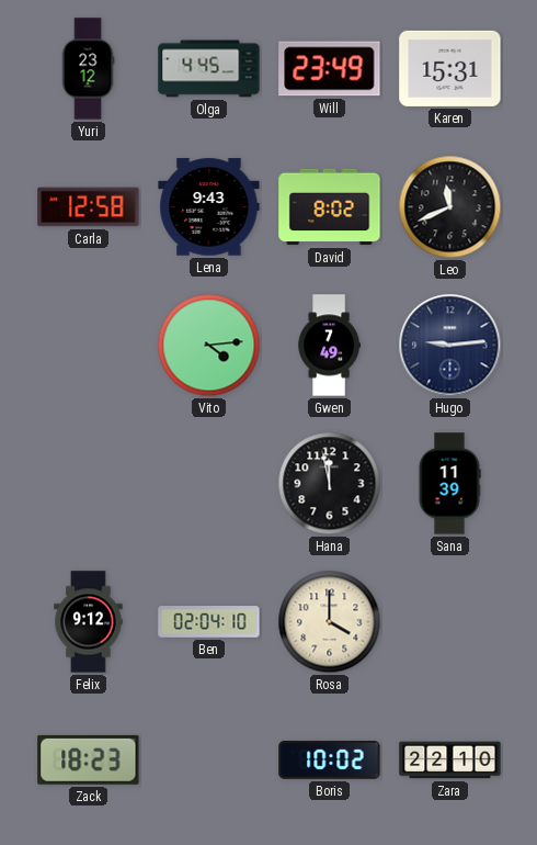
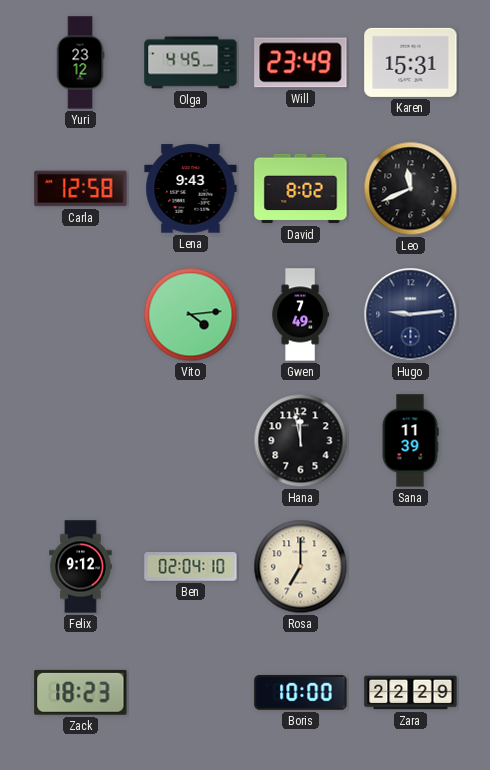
Rosa: 4:00 -> 7:00
Boris: 10:02 -> 10:00
Zara: 22:10 -> 22:29
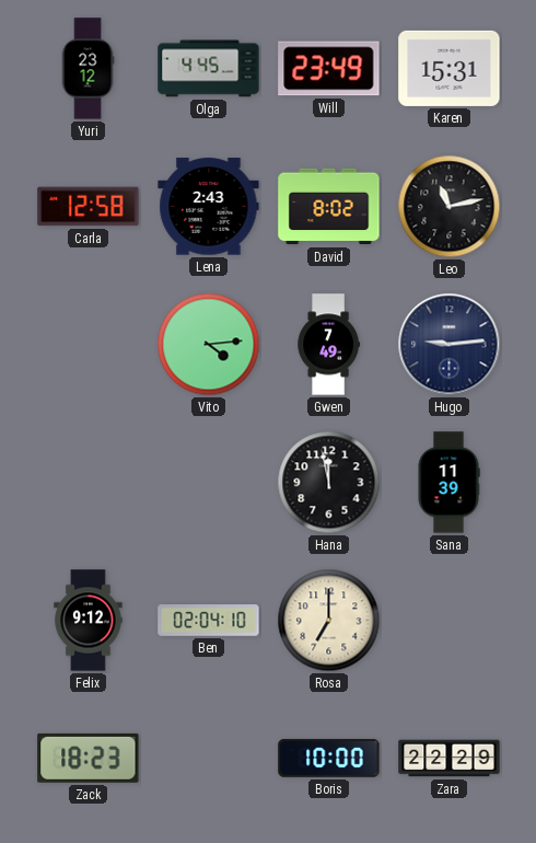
Lena: 9:43 -> 2:43
Leo: 11:41 -> 11:13
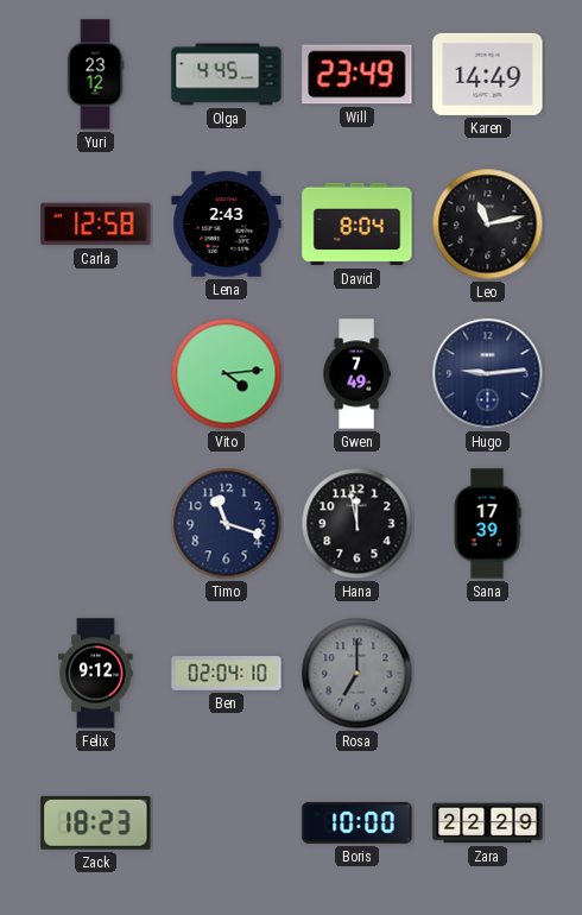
Karen: 15:31 -> 14:49
David: 8:02 -> 8:04
Timo: none -> 11:18
Sana: 11:39 -> 17:39
Rosa dial: cream -> grey
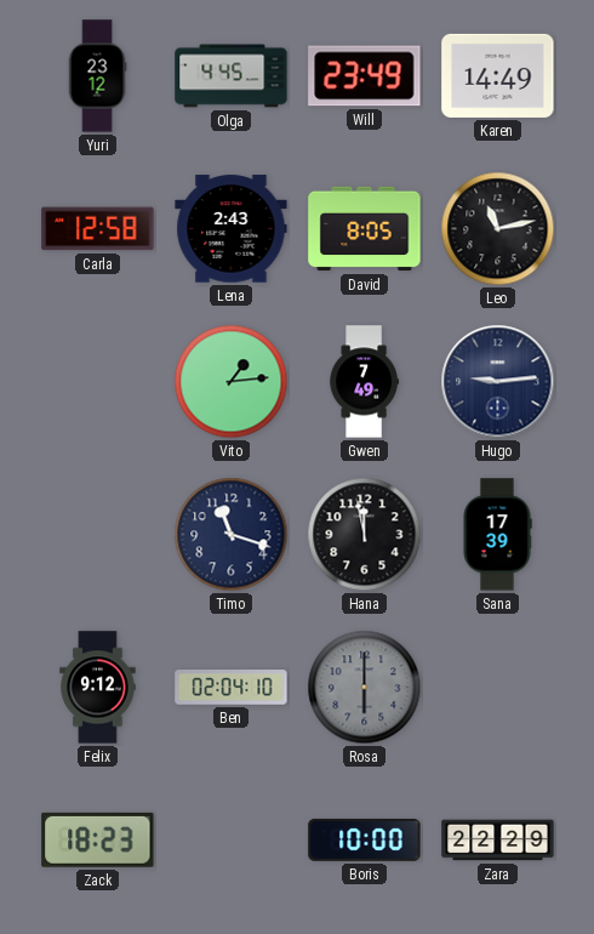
David: 8:04 -> 8:05
Vito: 4:14 -> 1:14
Rosa: 7:00 -> 6:00
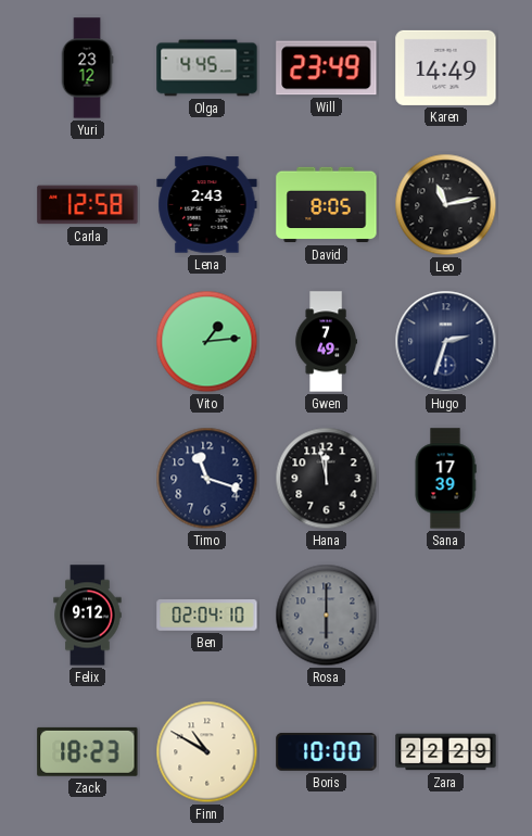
Hugo: 9:14 -> 2:33
Finn: none -> 10:50
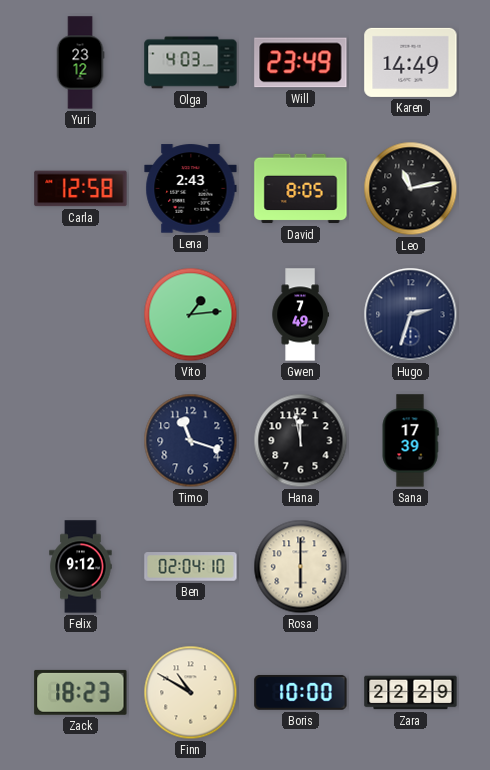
Olga: 4:45 -> 4:03
Rosa dial: grey -> cream
